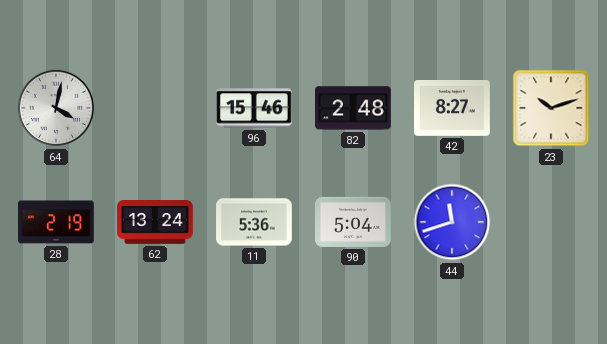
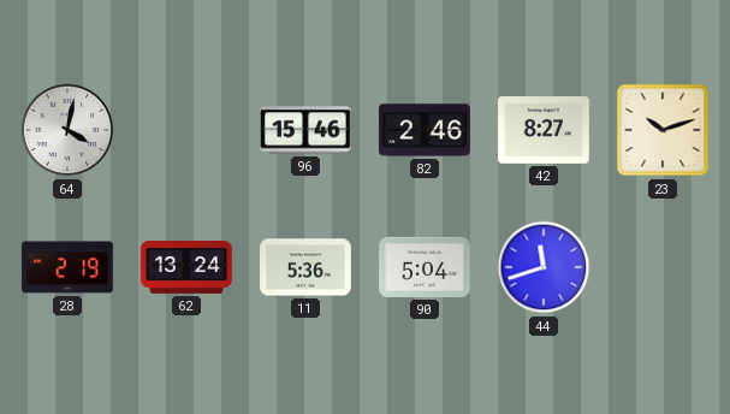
82: 2:48 -> 2:46
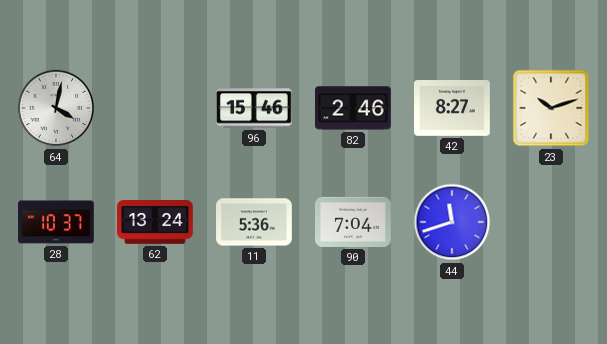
28: 2:19 -> 10:37
90: 5:04 -> 7:04
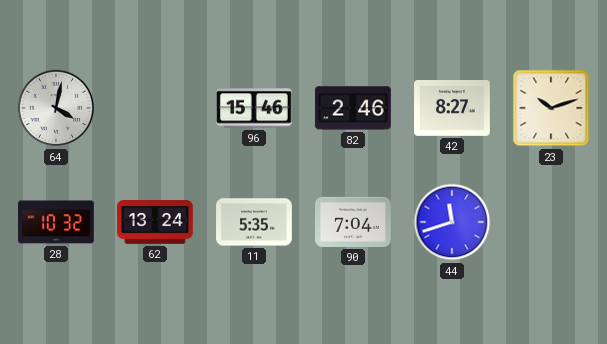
28: 10:37 -> 10:32
11: 5:36 -> 5:35
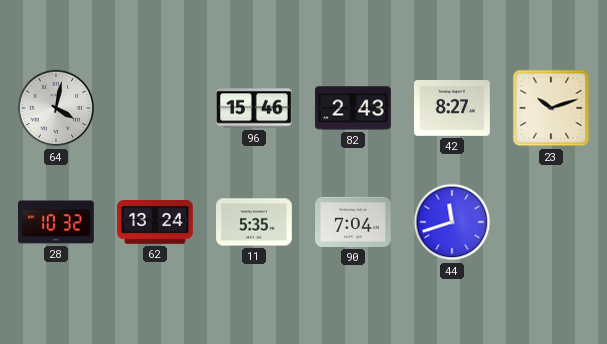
82: 2:46 -> 2:43
